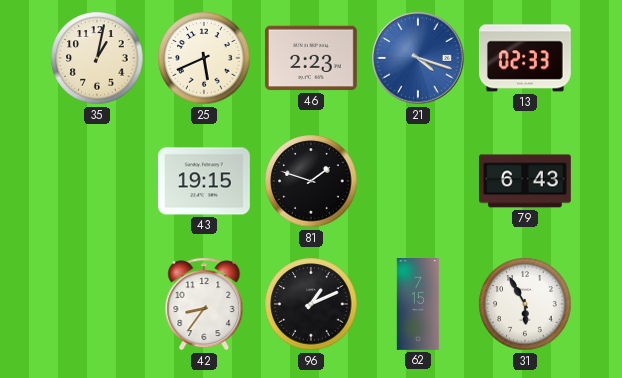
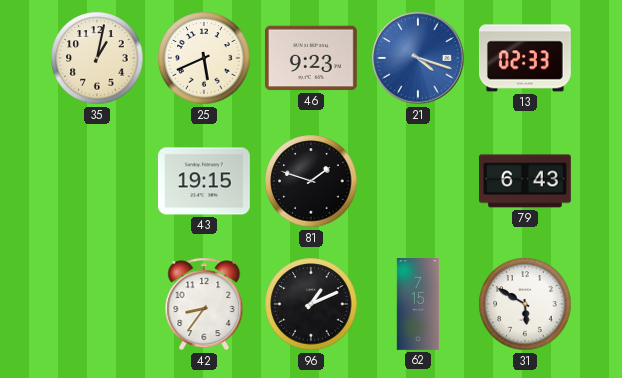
46: 2:23 -> 9:23
31: 5:55 -> 5:50
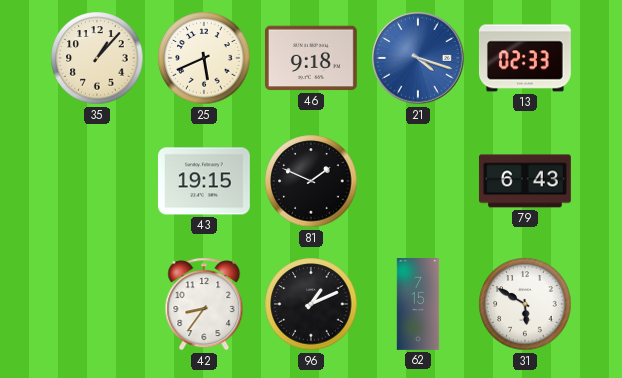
35: 1:02 -> 1:07
46: 9:23 -> 9:18
81: 1:48 -> 1:49
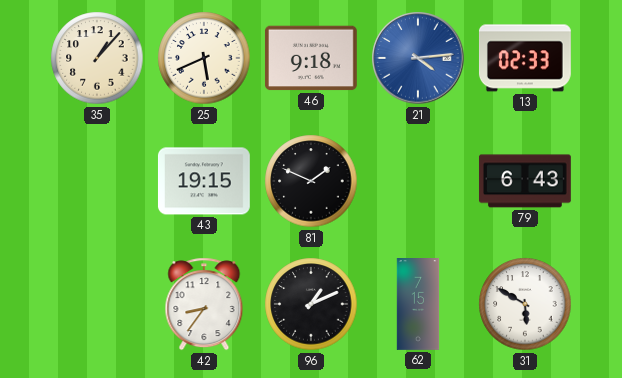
21: 4:18 -> 4:14
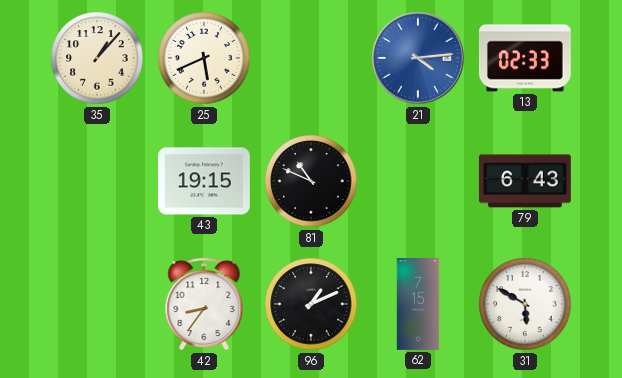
46: 9:18 -> none
81: 1:49 -> 10:49
